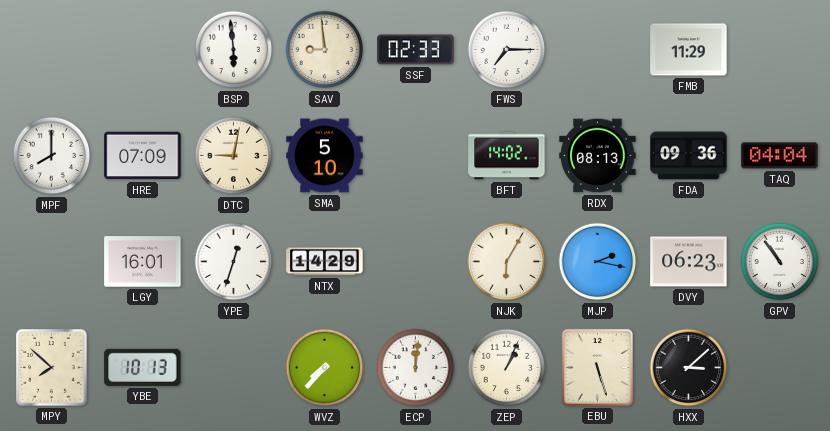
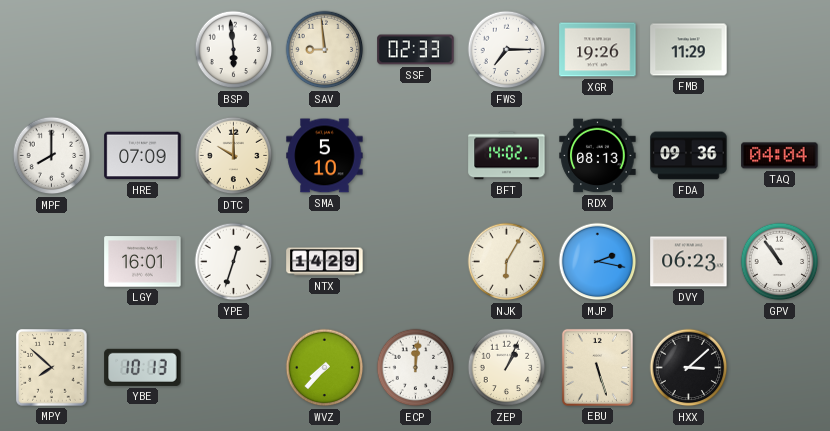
XGR: none -> 19:26
DTC: 9:02 -> 10:00
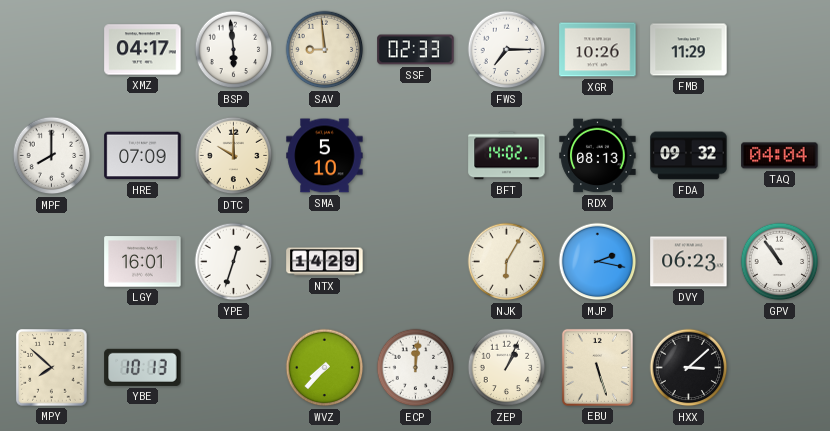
XMZ: none -> 04:17
XGR: 19:26 -> 10:26
FDA: 09:36 -> 09:32
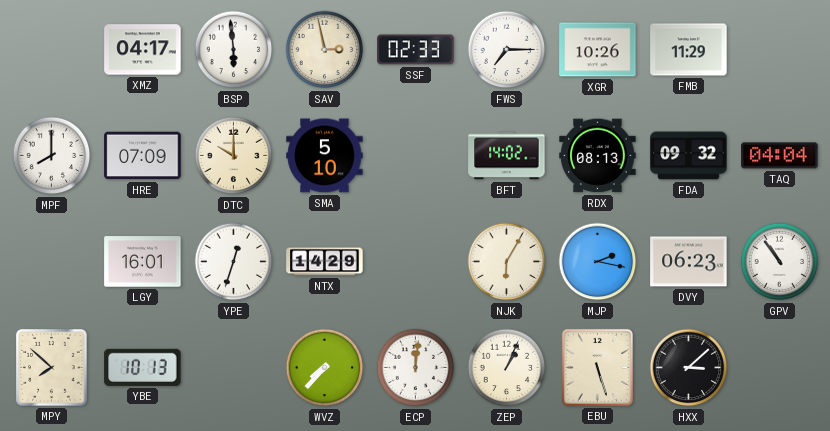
SAV: 8:59 -> 2:58
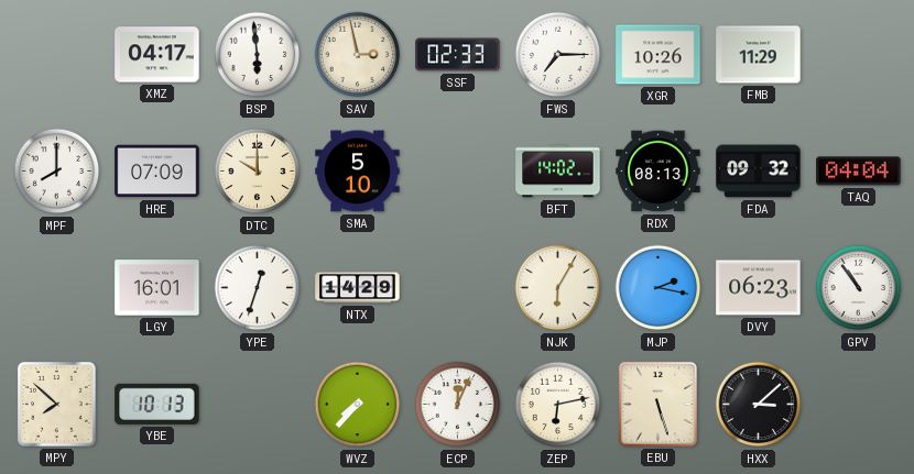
ECP: 12:01 -> 12:04
ZEP: 1:04 -> 6:13
